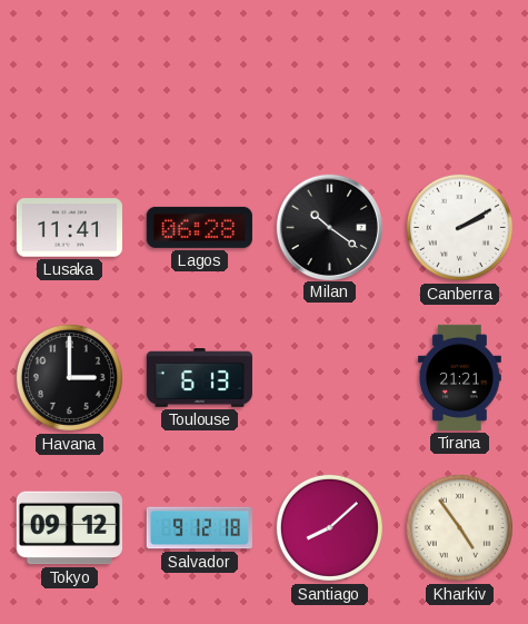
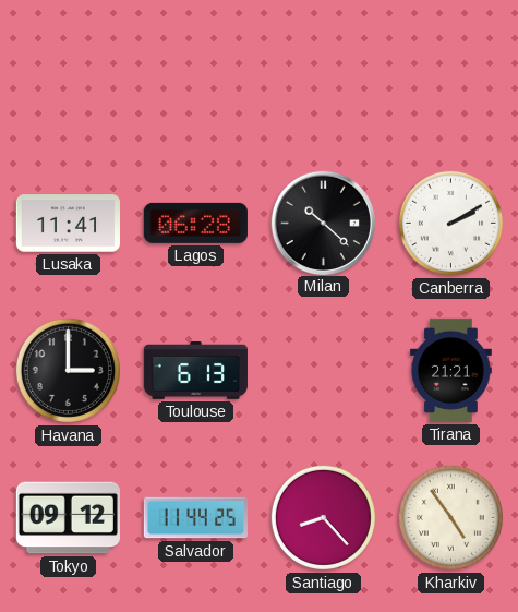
Milan: 10:21 -> 10:22
Salvador: 9:12 -> 11:44
Santiago: 8:08 -> 8:23
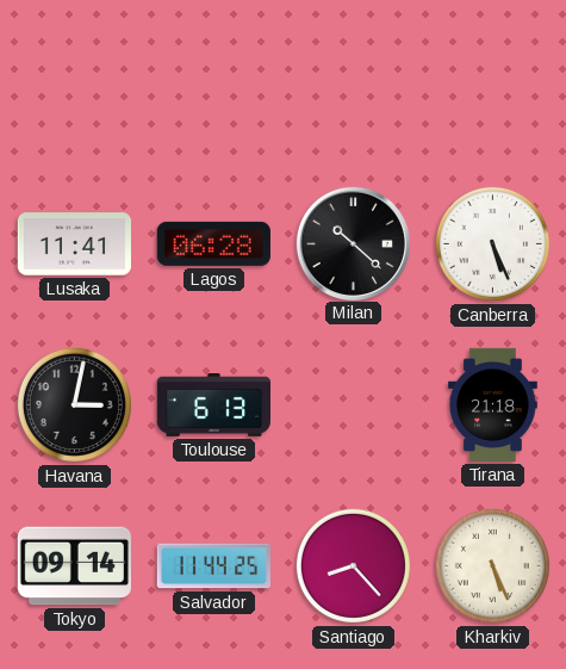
Canberra: 2:10 -> 5:26
Havana: 3:00 -> 3:02
Tirana: 21:21 -> 21:18
Tokyo: 09:12 -> 09:14
Kharkiv: 4:54 -> 5:26
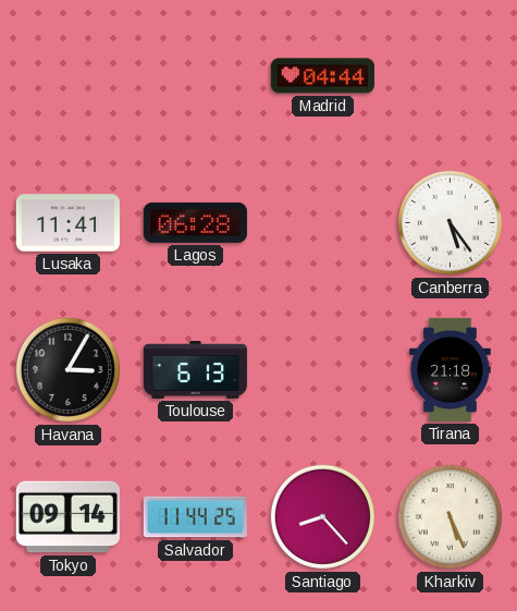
Madrid: none -> 04:44
Milan: 10:22 -> none
Canberra: 5:26 -> 5:24
Havana: 3:02 -> 3:05
